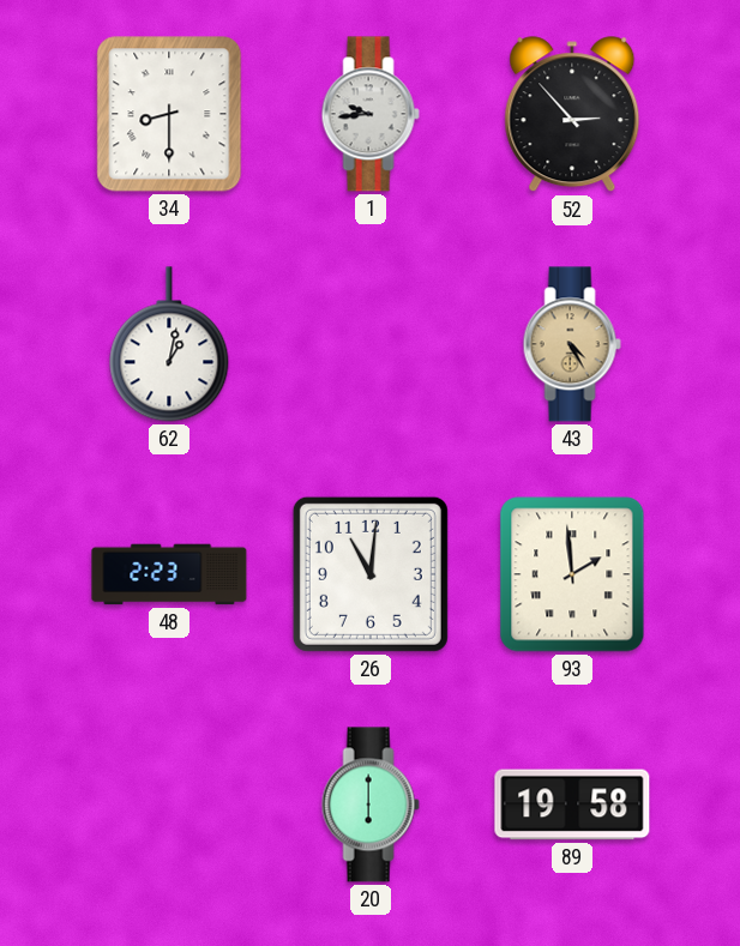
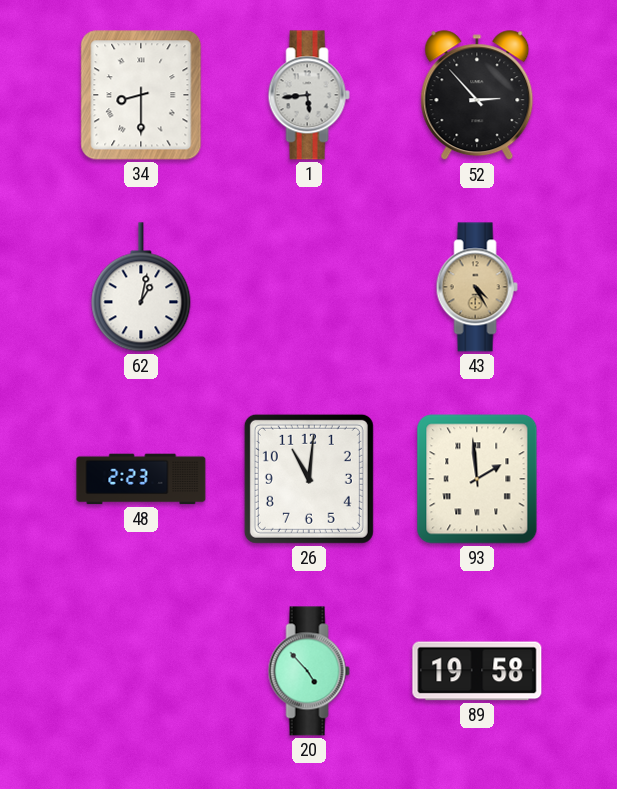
1: 9:44 -> 5:44
20: 6:00 -> 4:53
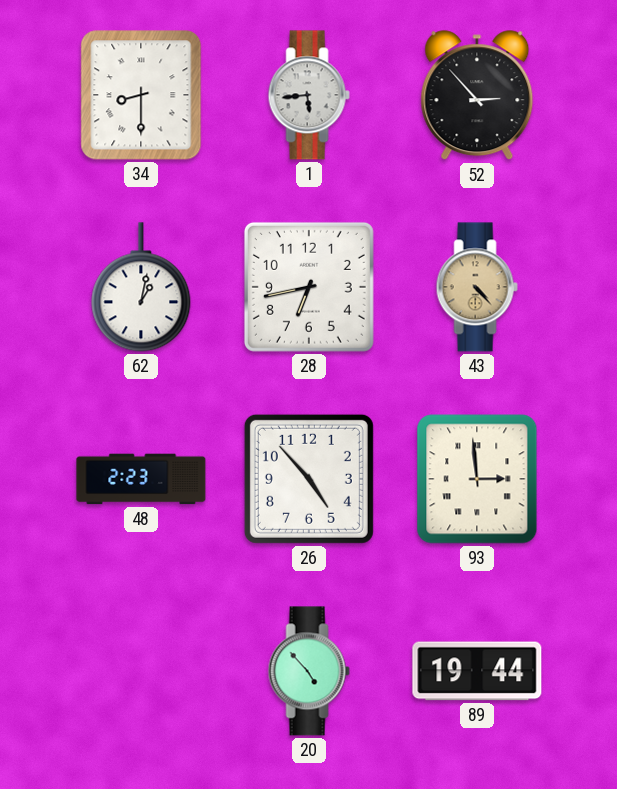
28: none -> 6:43
43: 4:25 -> 4:23
26: 11:01 -> 4:53
93: 1:59 -> 2:59
89: 19:58 -> 19:44
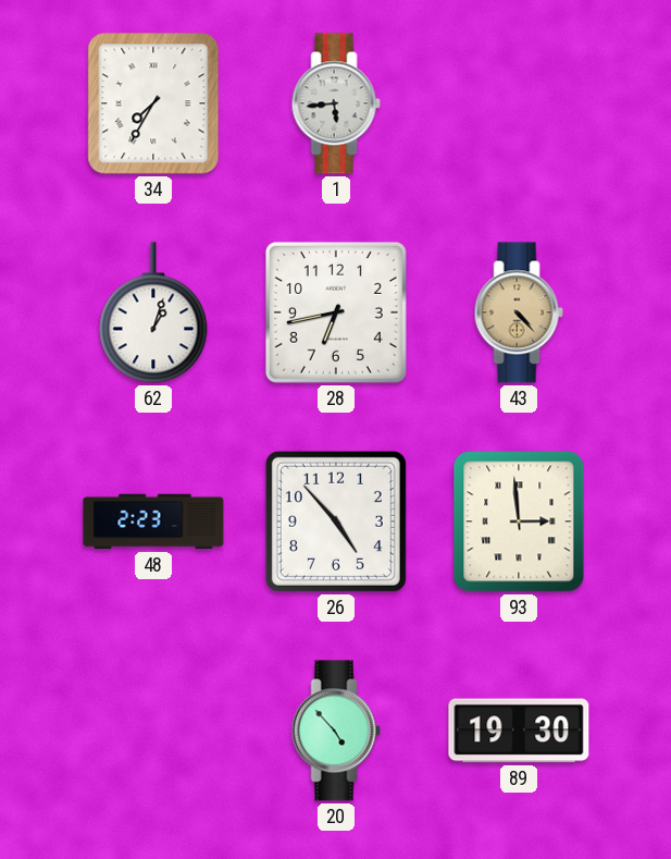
34: 8:30 -> 7:35
52: 2:53 -> none
62: 1:02 -> 1:03
89: 19:44 -> 19:30
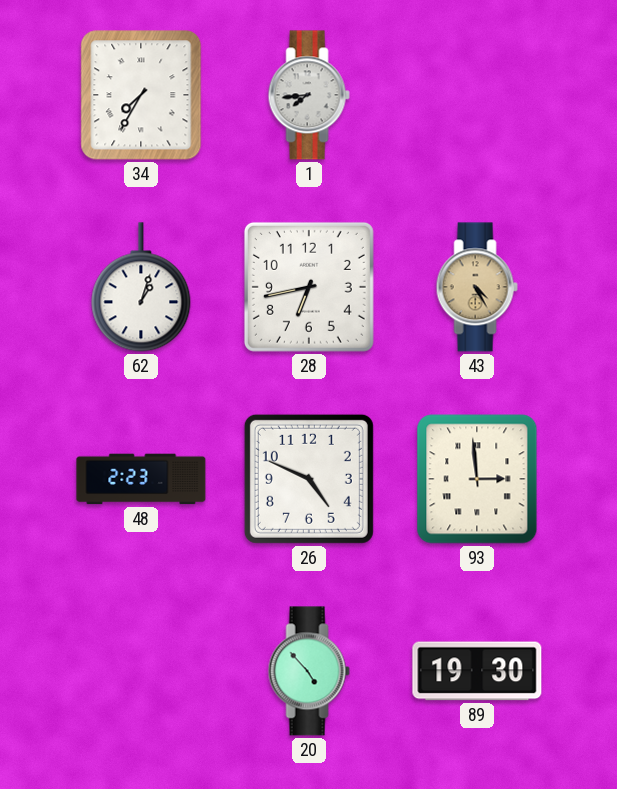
1: 5:44 -> 7:44
43: 4:23 -> 4:25
26: 4:53 -> 4:49
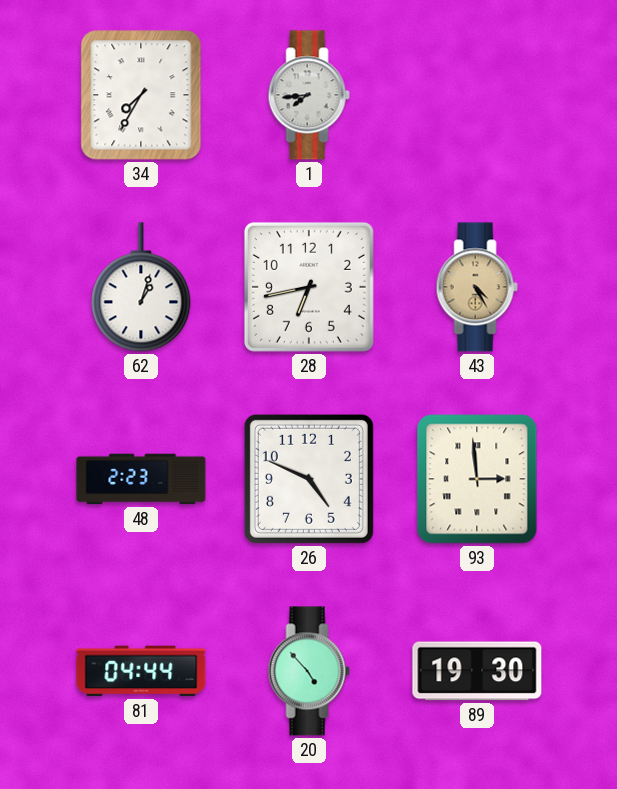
81: none -> 04:44
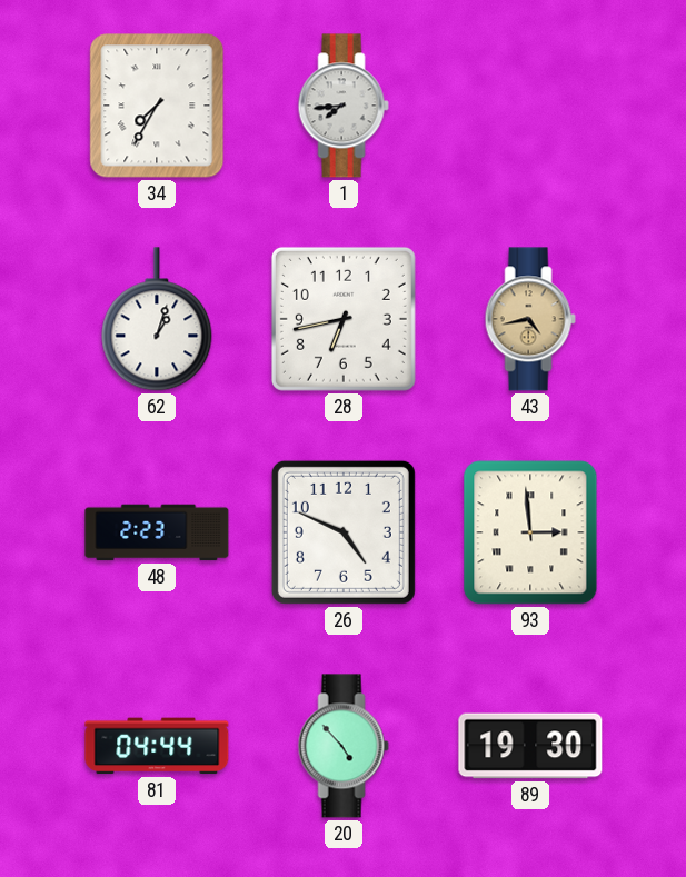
43: 4:25 -> 4:43
